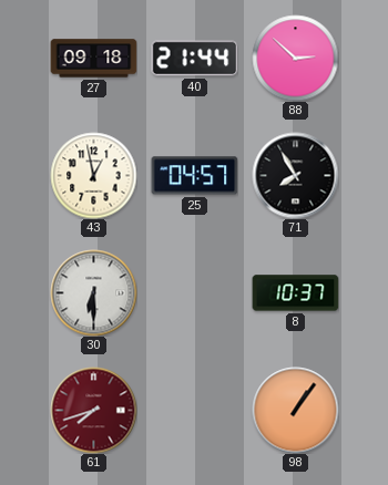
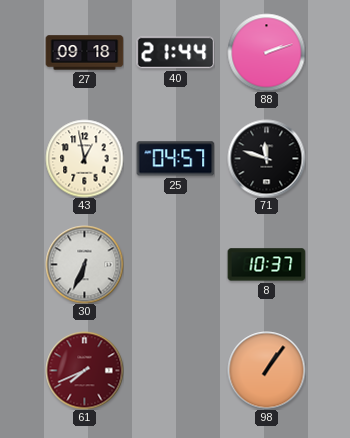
88: 2:52 -> 2:12
71: 7:55 -> 11:48
30: 6:30 -> 6:34
61: 7:42 -> 7:41
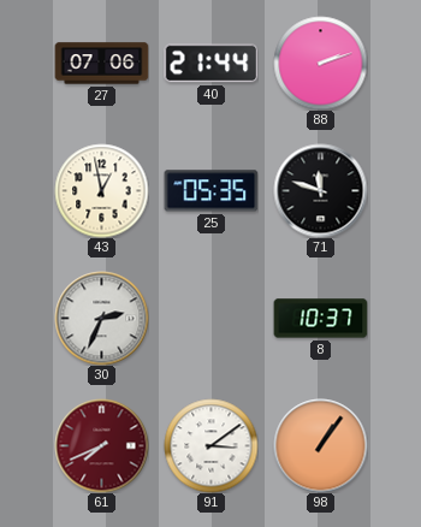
27: 09:18 -> 07:06
25: 04:57 -> 05:35
30: 6:34 -> 2:34
91: none -> 3:09
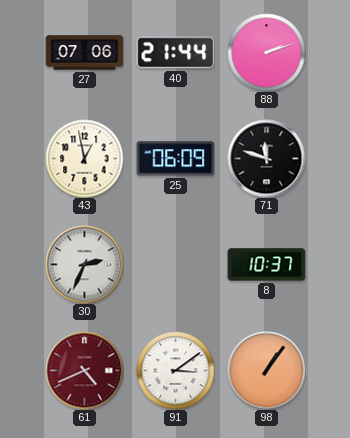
25: 05:35 -> 06:09
61: 7:41 -> 4:41
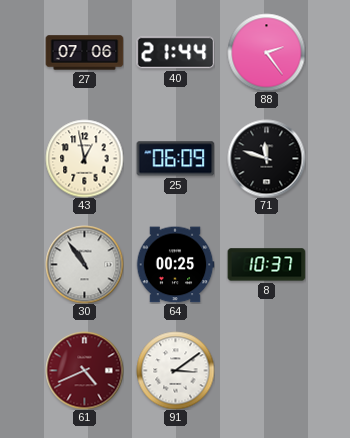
88: 2:12 -> 2:24
30: 2:34 -> 10:54
64: none -> 00:25
98: 1:06 -> none
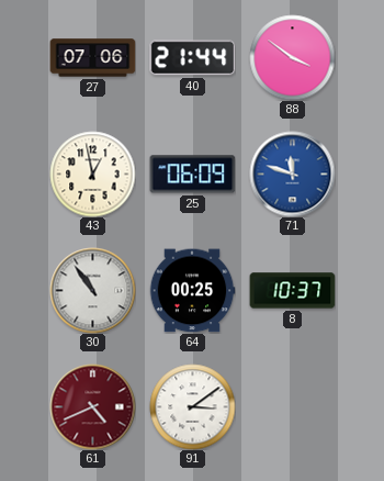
88: 2:24 -> 3:51
71 dial: black -> blue
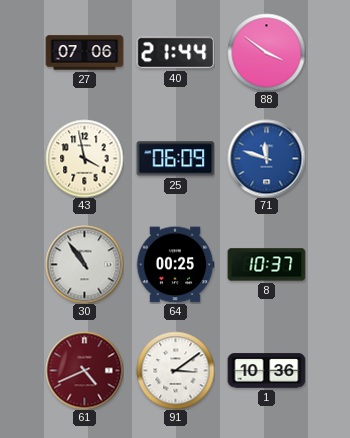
43: 12:58 -> 3:58
1: none -> 10:36
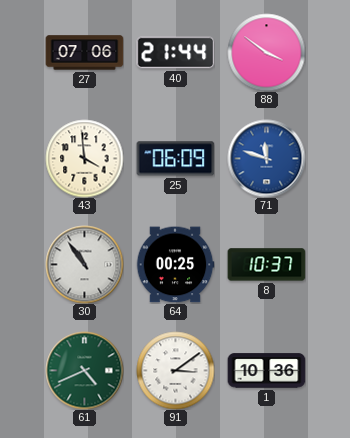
43: 3:58 -> 3:59
61 dial: burgundy -> green
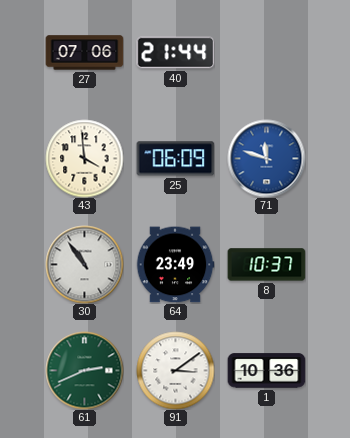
88: 3:51 -> none
64: 00:25 -> 23:49
61: 4:41 -> 2:41
